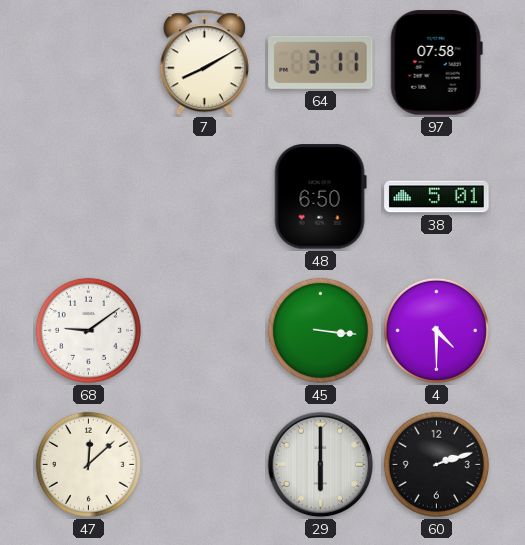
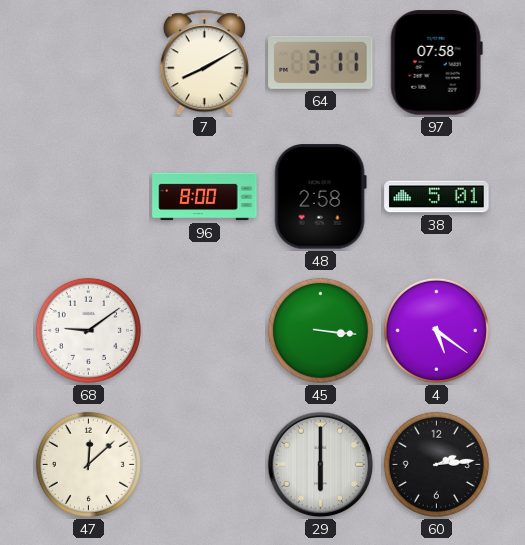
96: none -> 8:00
48: 6:50 -> 2:58
4: 4:30 -> 5:21
60: 2:12 -> 2:14
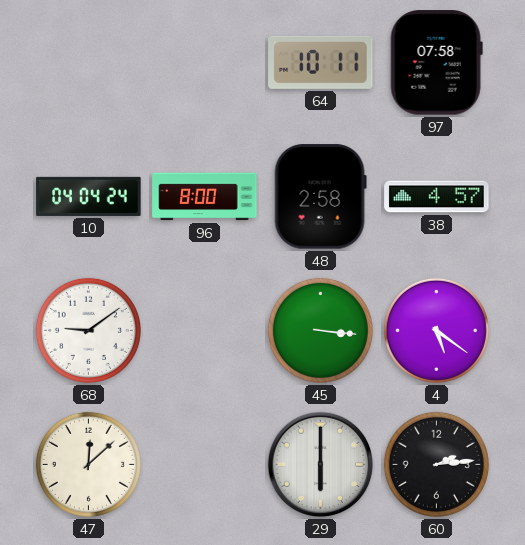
7: 8:10 -> none
64: 3:11 -> 10:11
10: none -> 04:04
38: 5:01 -> 4:57
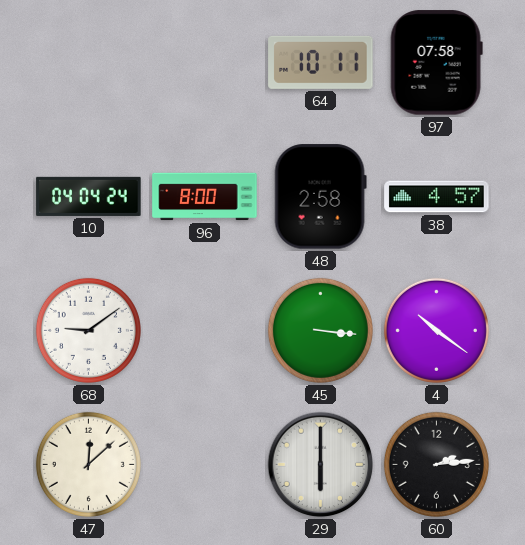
4: 5:21 -> 10:21
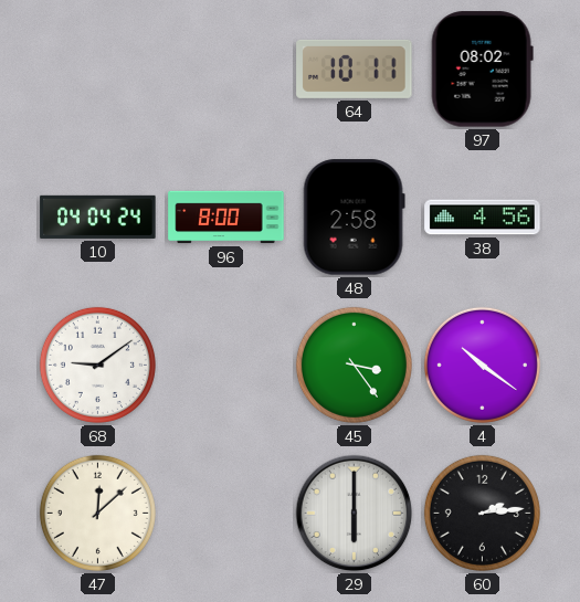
97: 07:58 -> 08:02
38: 4:57 -> 4:56
45: 3:16 -> 3:24
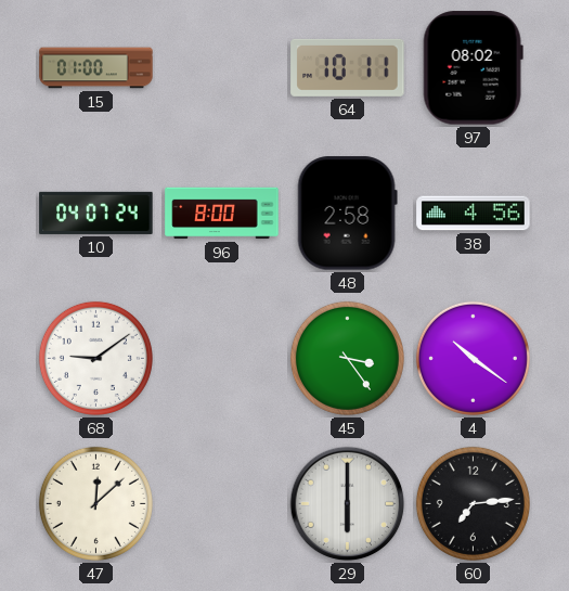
15: none -> 01:00
10: 04:04 -> 04:07
60: 2:14 -> 7:14
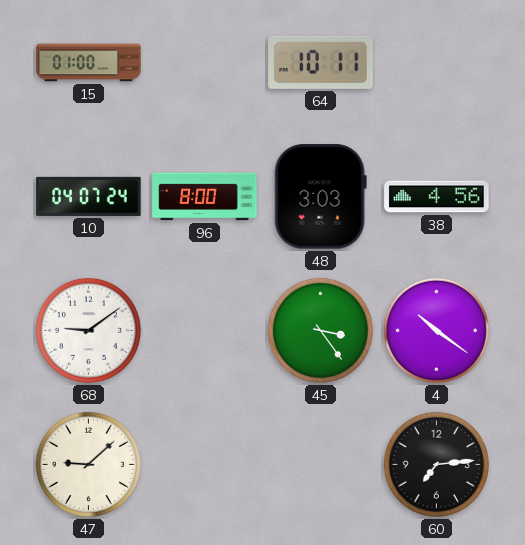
97: 08:02 -> none
48: 2:58 -> 3:03
47: 12:08 -> 9:08
29: 6:00 -> none
